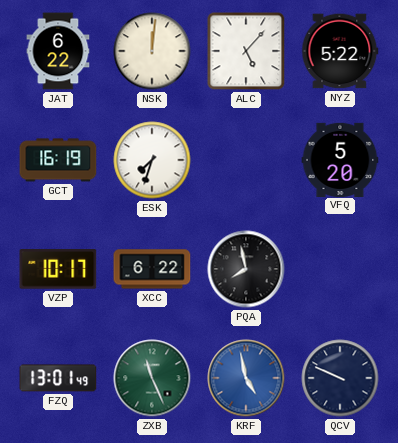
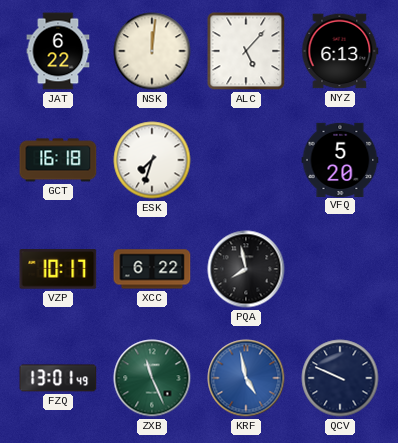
NYZ: 5:22 -> 6:13
GCT: 16:19 -> 16:18
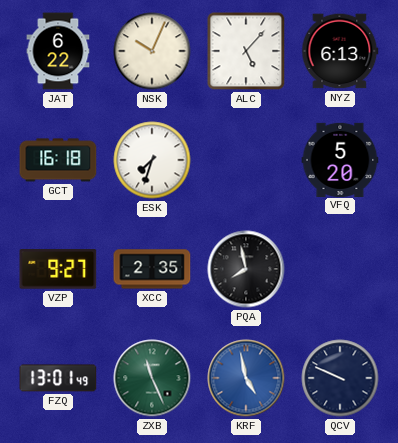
NSK: 12:01 -> 10:04
VZP: 10:17 -> 9:27
XCC: 6:22 -> 2:35
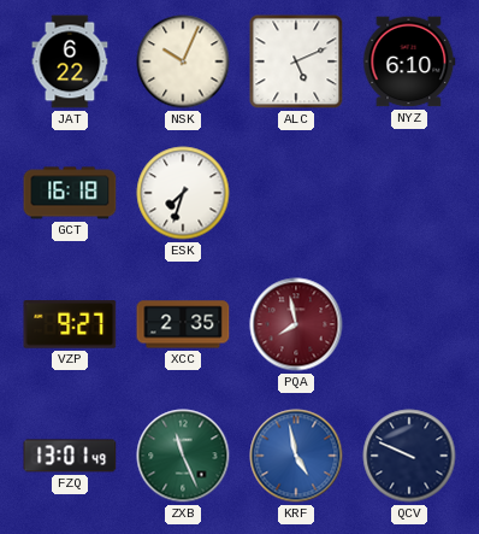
ALC: 5:07 -> 5:11
NYZ: 6:13 -> 6:10
VFQ: 5:20 -> none
PQA dial: black -> burgundy
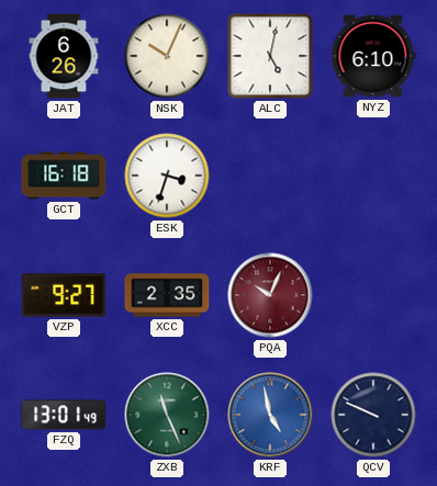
JAT: 6:22 -> 6:26
ALC: 5:11 -> 5:02
ESK: 7:33 -> 3:33
PQA: 7:58 -> 10:04
